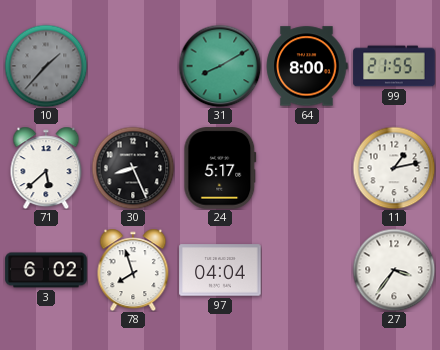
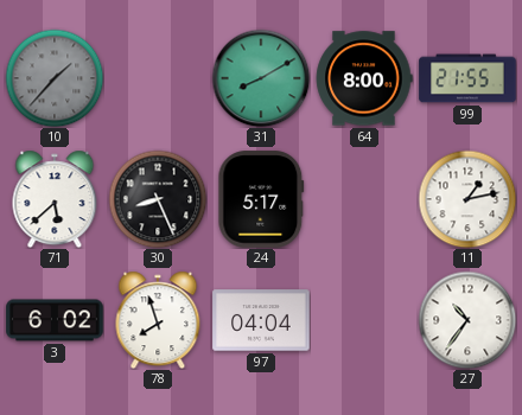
27: 3:36 -> 10:36
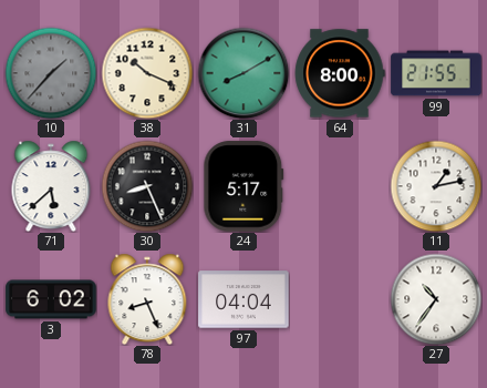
38: none -> 10:19
78: 7:57 -> 8:26
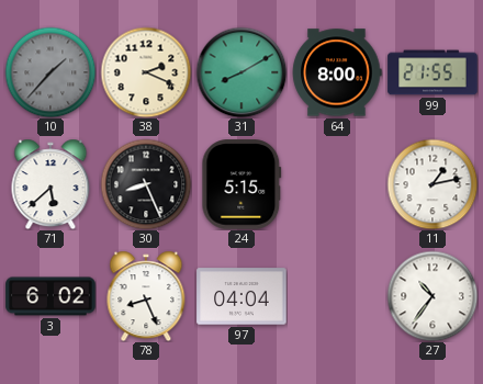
38: 10:19 -> 2:19
24: 5:17 -> 5:15
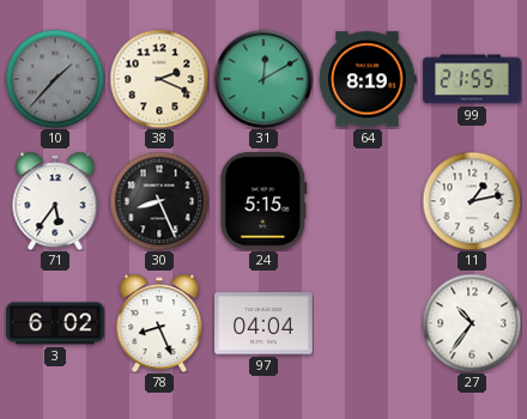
31: 8:10 -> 12:10
64: 8:00 -> 8:19
71: 5:38 -> 5:36
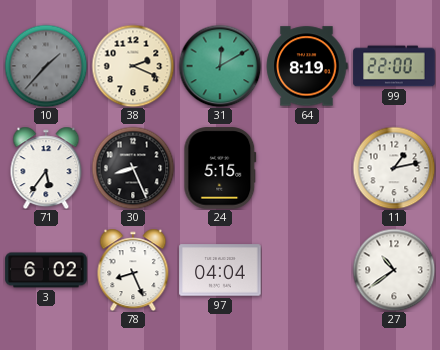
99: 21:55 -> 22:00
27: 10:36 -> 10:39
